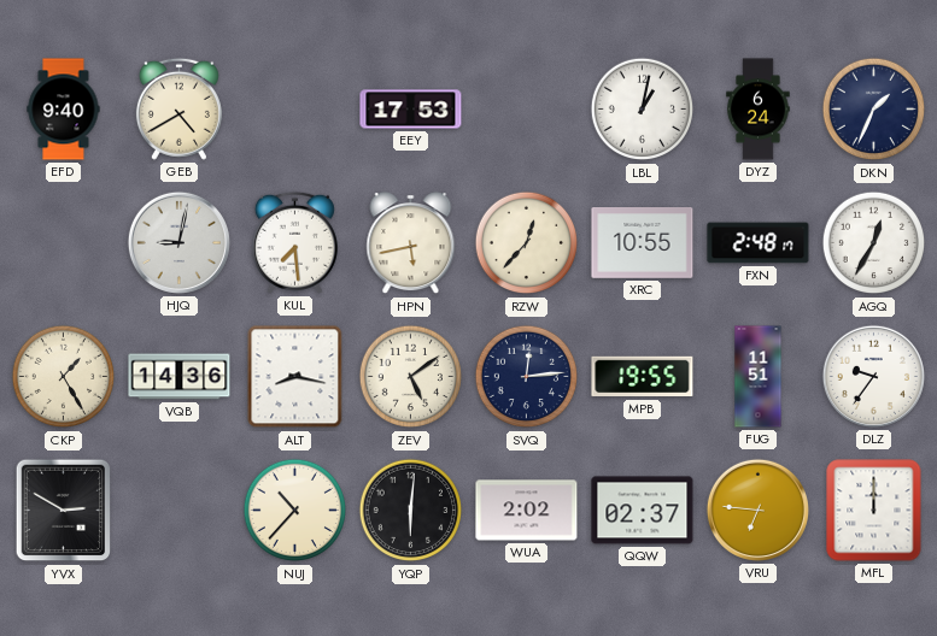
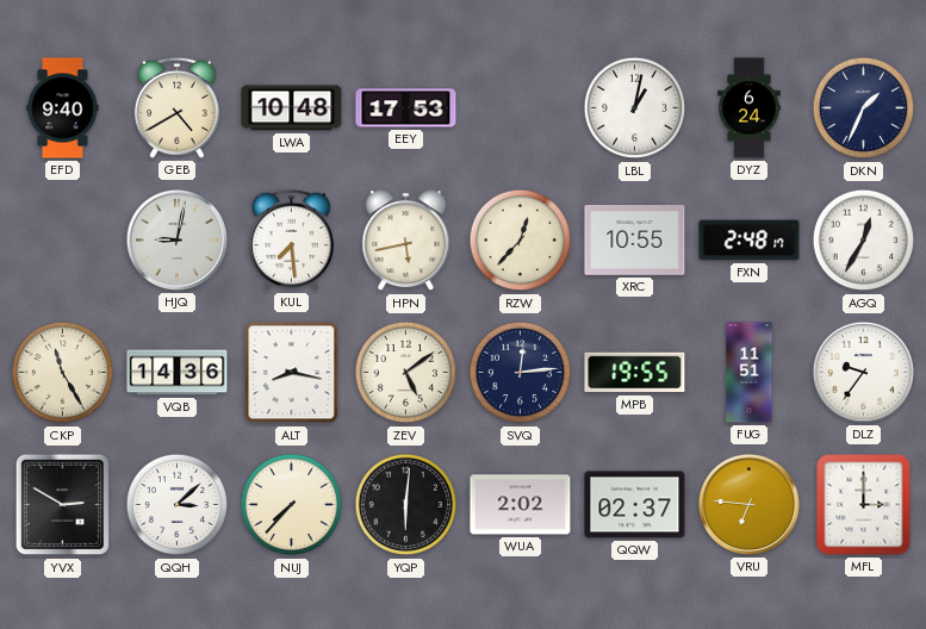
LWA: none -> 10:48
CKP: 1:25 -> 11:25
QQH: none -> 3:08
NUJ: 10:37 -> 7:37
MFL: 12:00 -> 3:00
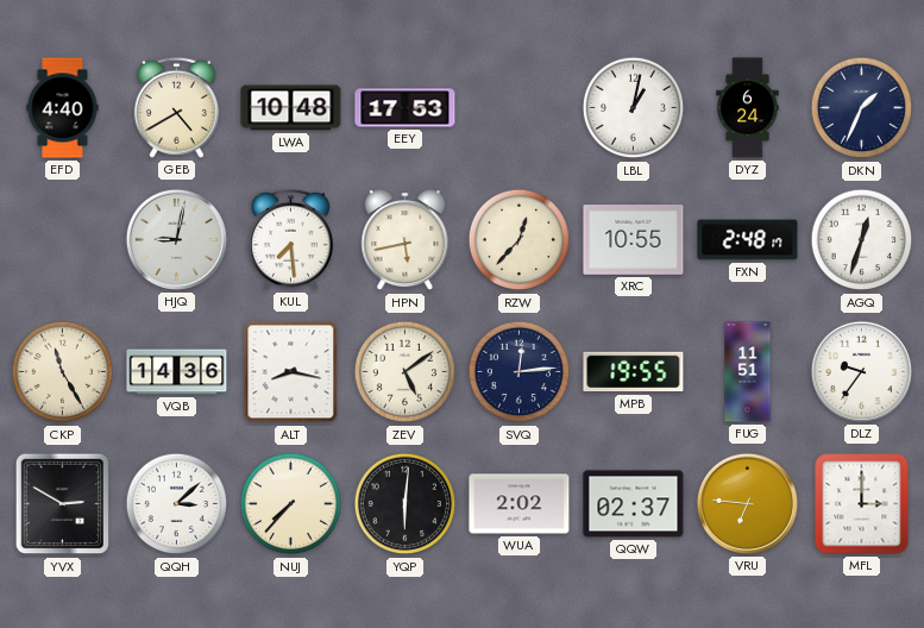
EFD: 9:40 -> 4:40
AGQ: 12:35 -> 12:33
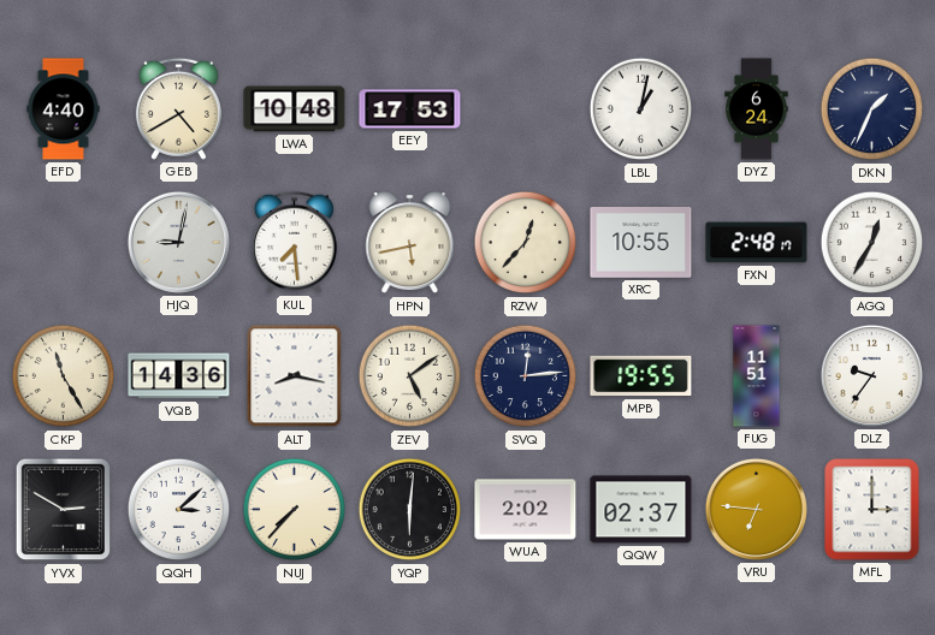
AGQ: 12:33 -> 12:35
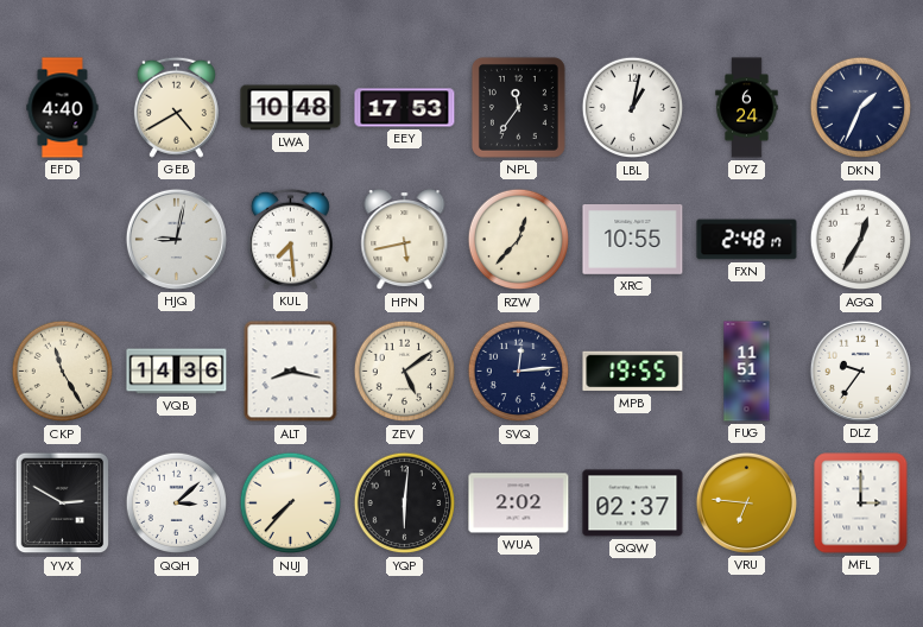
NPL: none -> 11:36
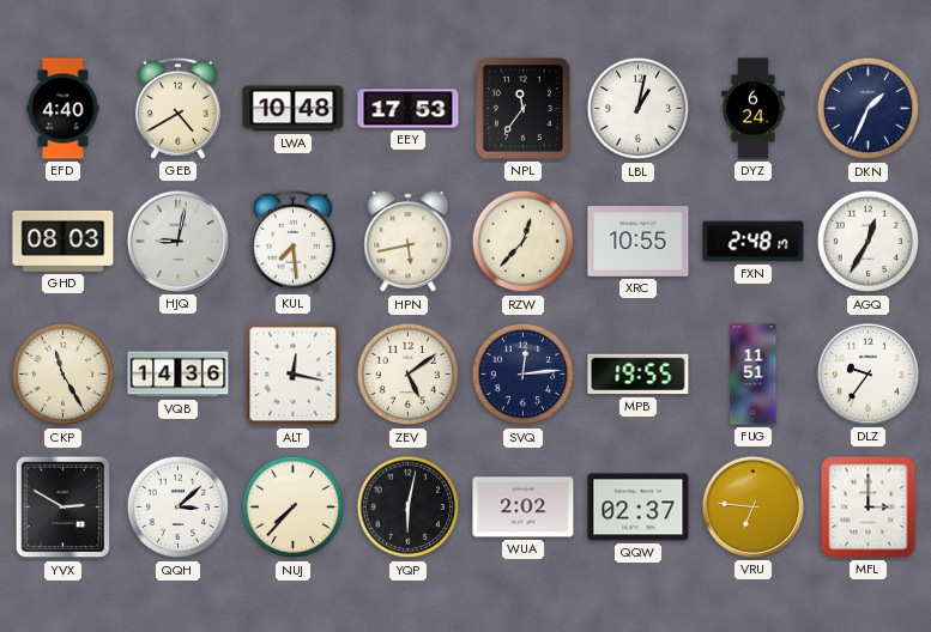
GHD: none -> 08:03
ALT: 8:17 -> 12:17
YQP: 6:01 -> 6:02
